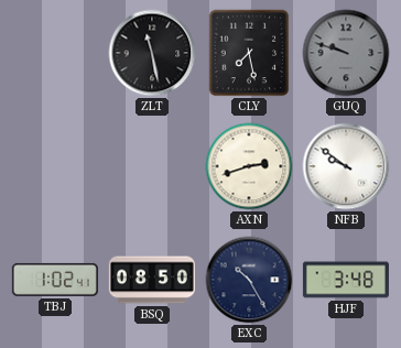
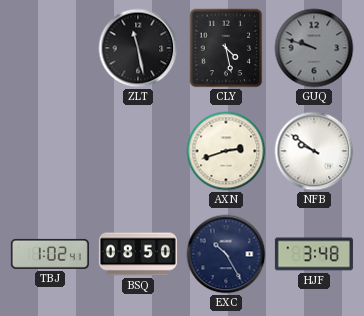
CLY: 7:28 -> 4:28
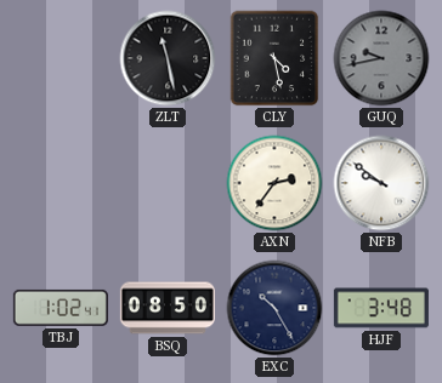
GUQ: 9:48 -> 9:43
AXN: 2:42 -> 2:36
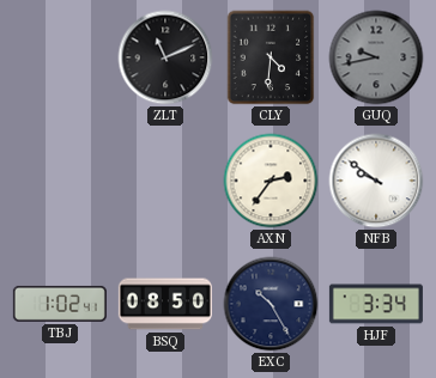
ZLT: 11:28 -> 11:11
CLY: 4:28 -> 4:31
HJF: 3:48 -> 3:34
